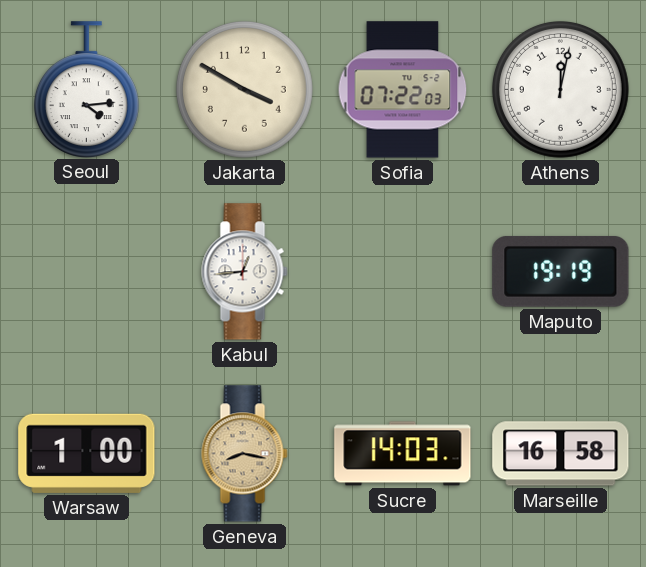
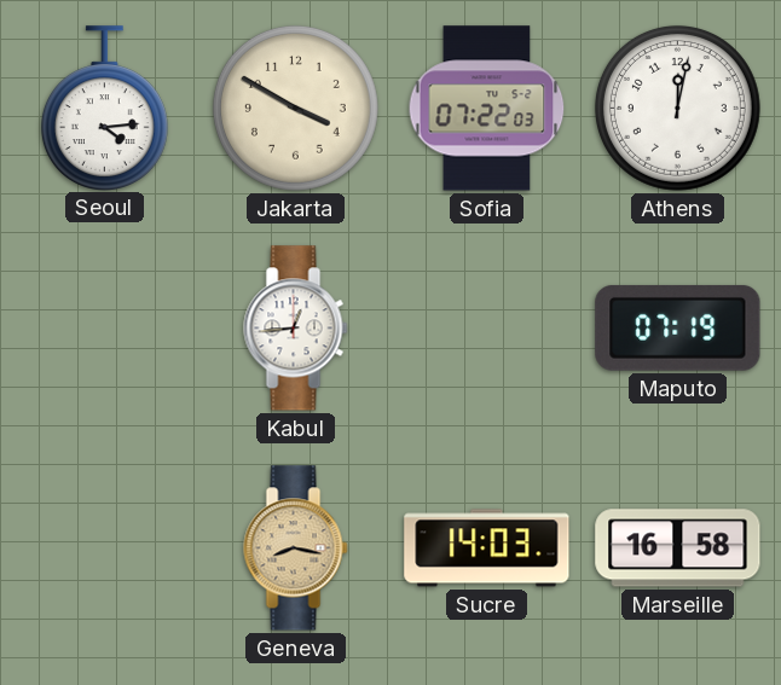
Maputo: 19:19 -> 07:19
Warsaw: 1:00 -> none
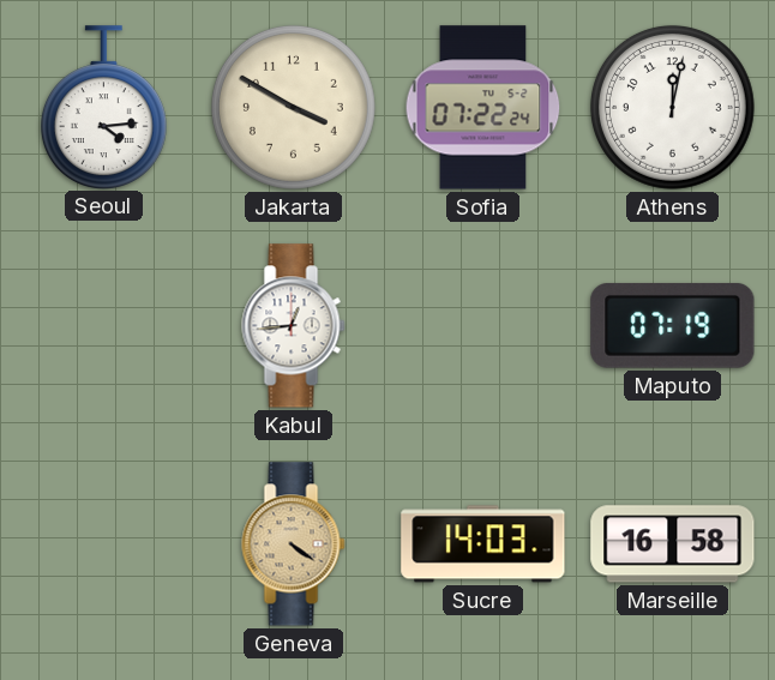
Sofia: 07:22:03 -> 07:22:24
Geneva: 8:17 -> 4:21
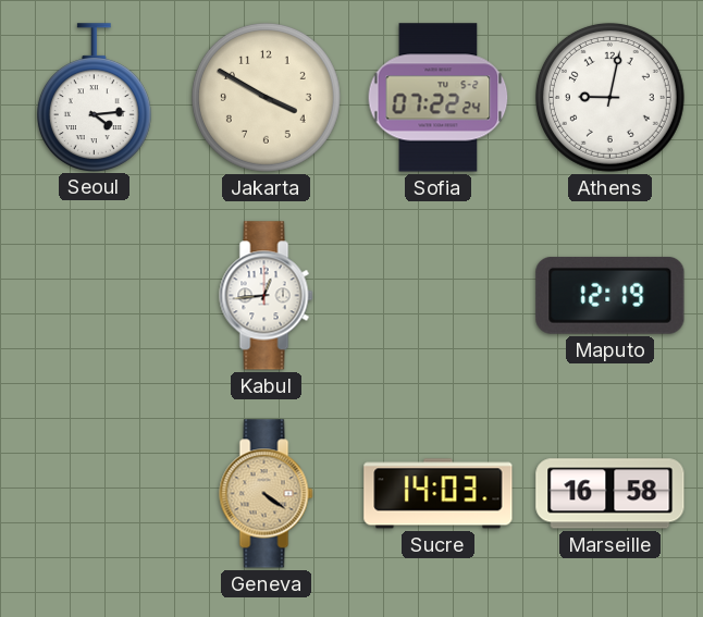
Athens: 12:02 -> 9:02
Maputo: 07:19 -> 12:19
